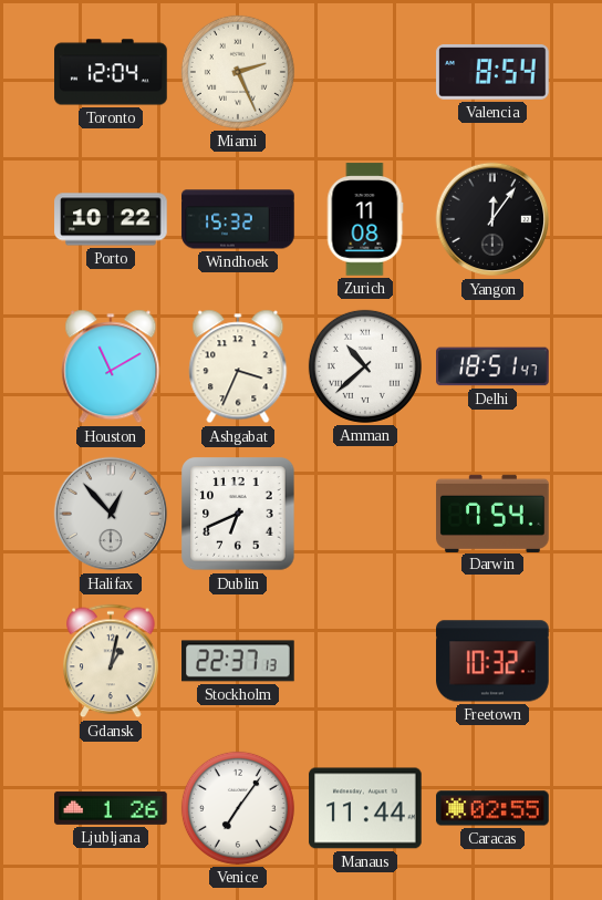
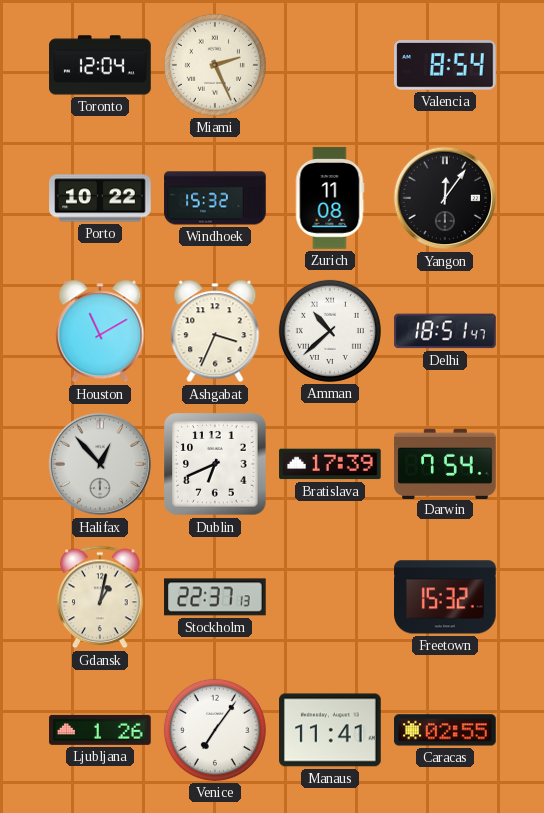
Bratislava: none -> 17:39
Freetown: 10:32 -> 15:32
Manaus: 11:44 -> 11:41
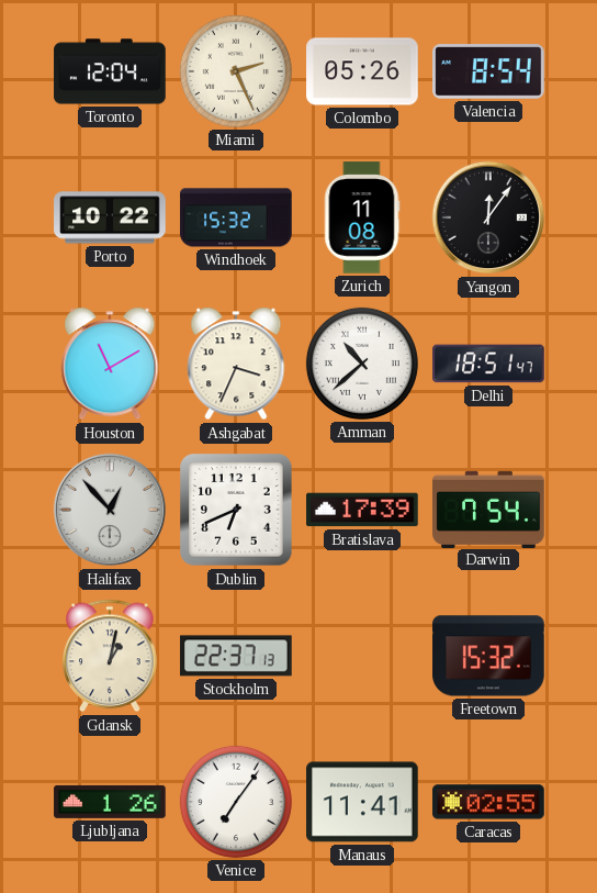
Colombo: none -> 05:26
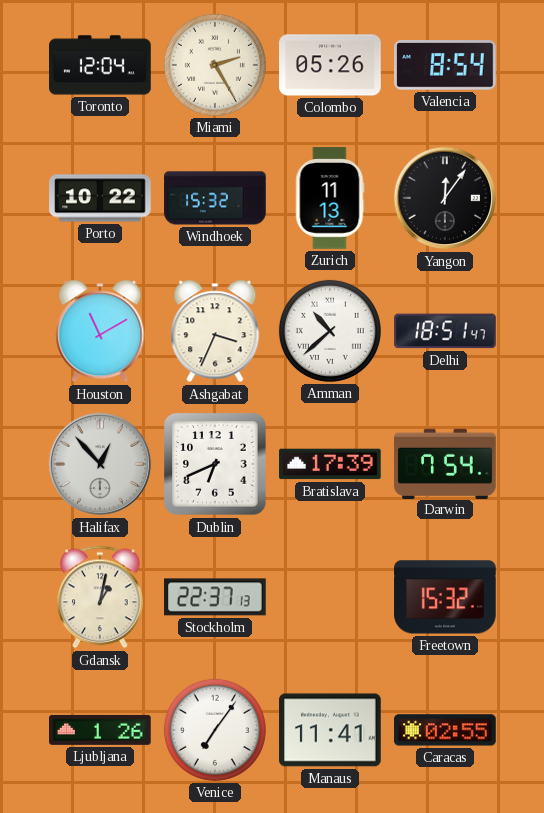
Miami: 2:26 -> 2:25
Zurich: 11:08 -> 11:13
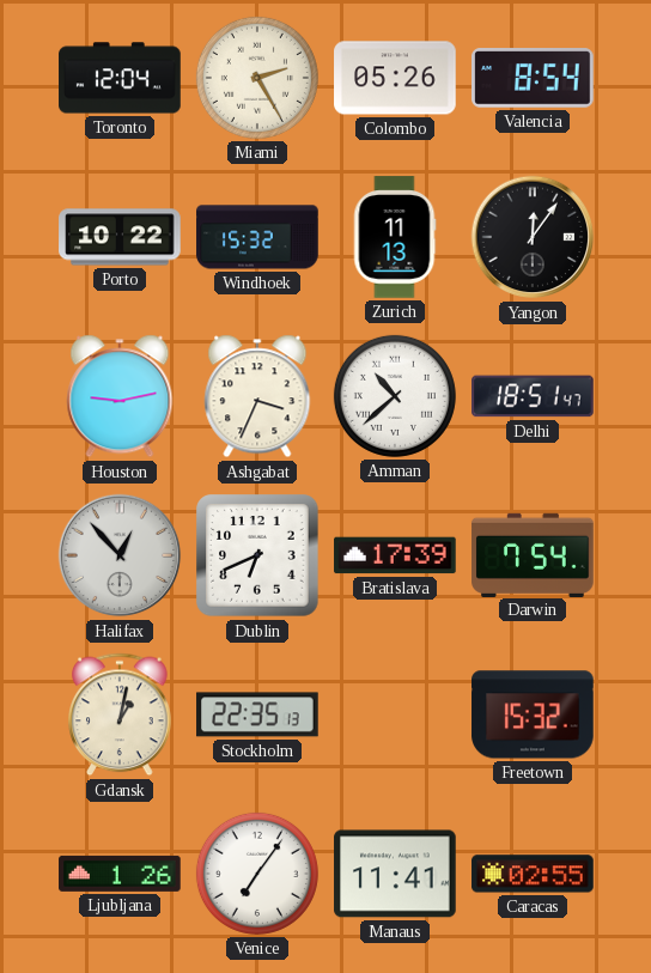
Houston: 11:10 -> 9:13
Stockholm: 22:37 -> 22:35
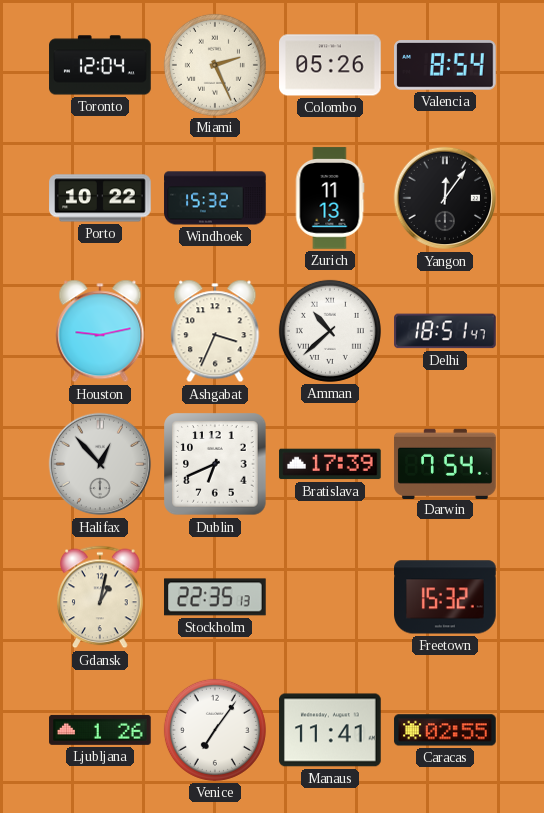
Miami: 2:25 -> 2:26
